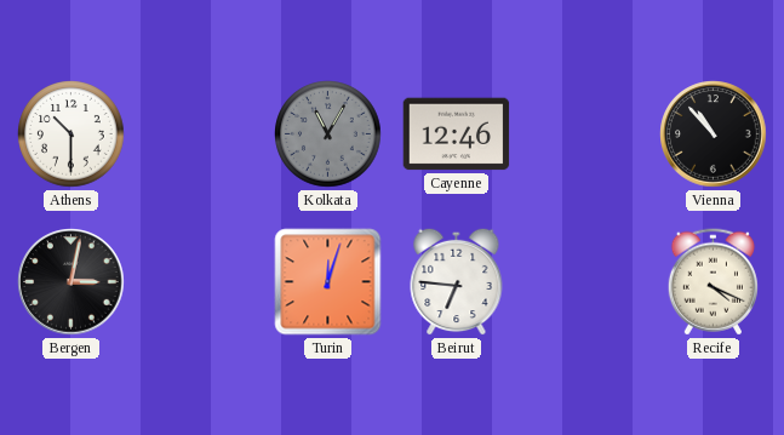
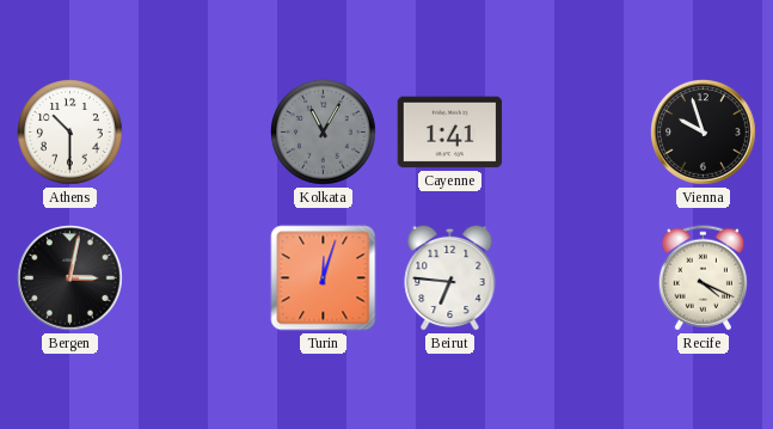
Cayenne: 12:46 -> 1:41
Vienna: 10:53 -> 9:57
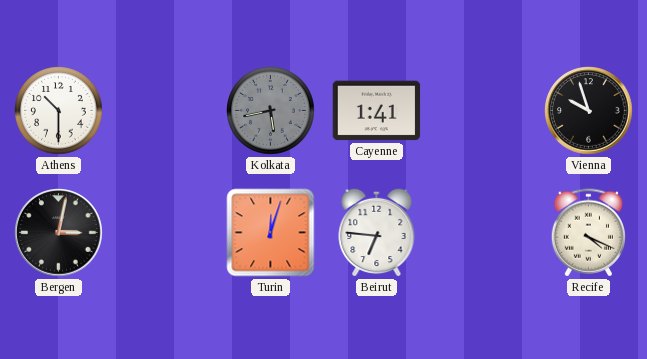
Kolkata: 11:05 -> 5:43
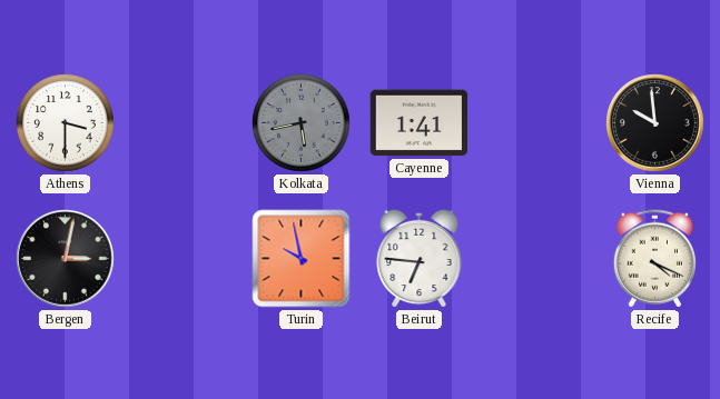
Athens: 10:30 -> 3:30
Vienna: 9:57 -> 9:59
Turin: 12:03 -> 9:58
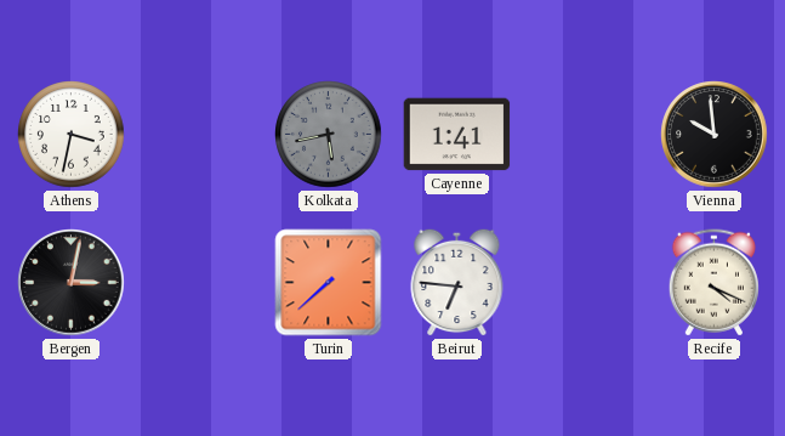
Athens: 3:30 -> 3:32
Turin: 9:58 -> 7:38
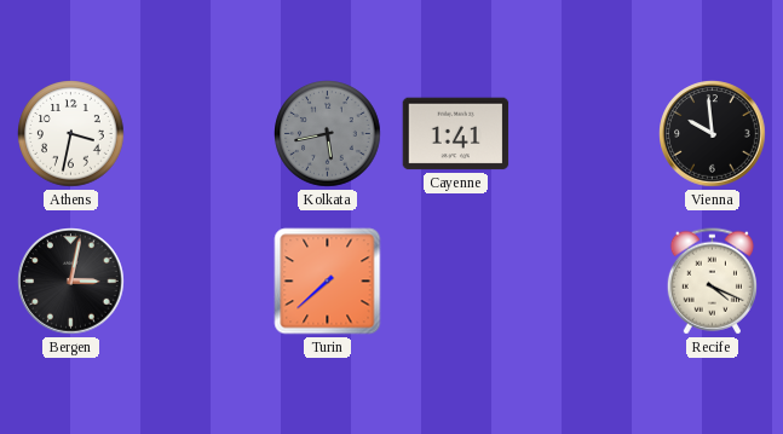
Beirut: 6:46 -> none
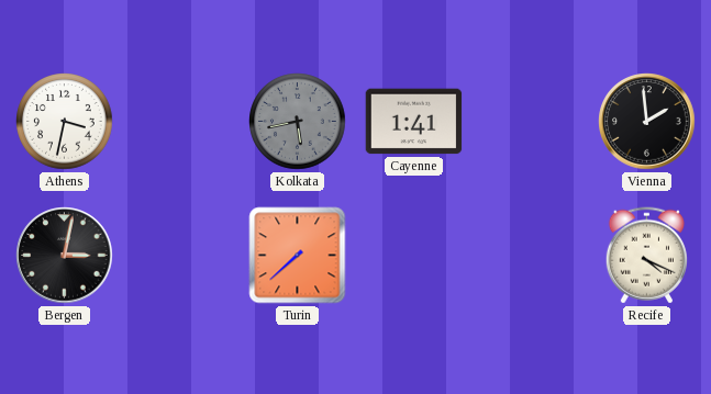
Vienna: 9:59 -> 1:59
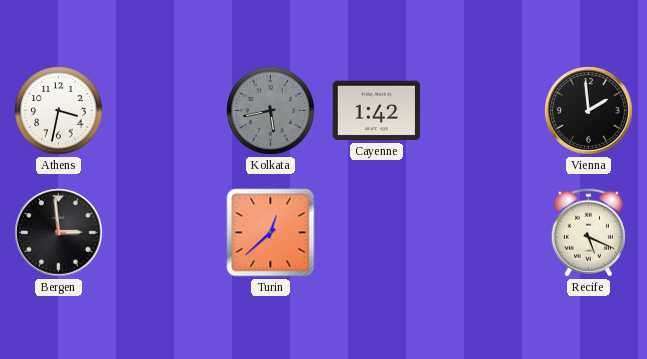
Cayenne: 1:41 -> 1:42
Bergen: 3:02 -> 2:59
Turin: 7:38 -> 12:38
Recife: 4:19 -> 5:19
